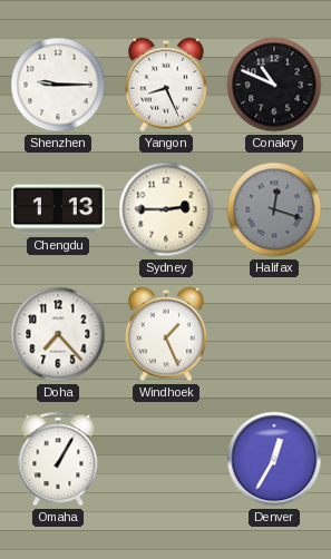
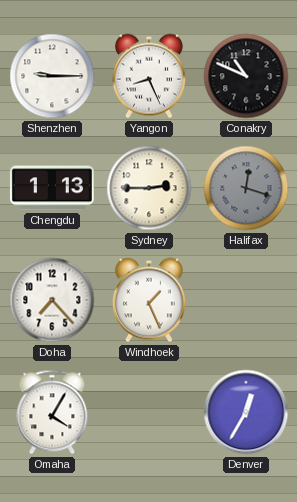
Omaha: 1:05 -> 4:05
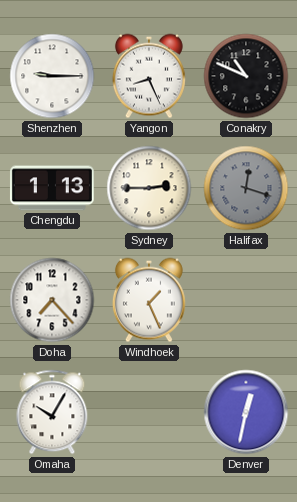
Omaha: 4:05 -> 10:05
Denver: 12:35 -> 12:32
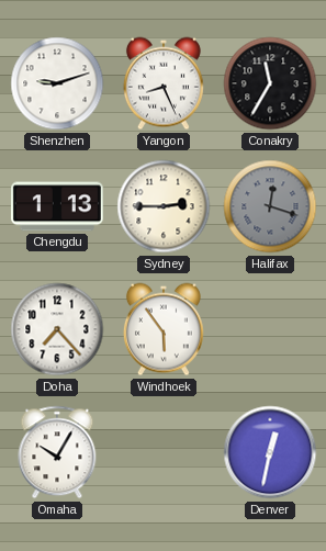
Shenzhen: 9:15 -> 9:12
Conakry: 10:49 -> 11:35
Windhoek: 1:26 -> 5:54
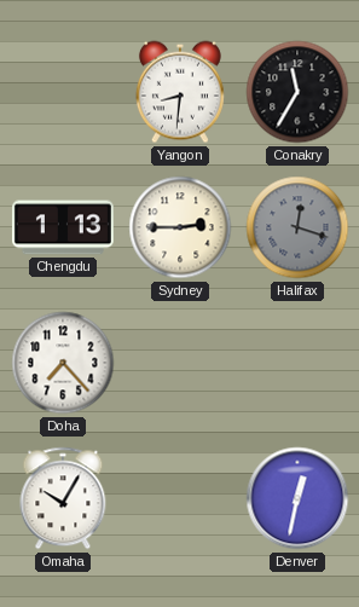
Shenzhen: 9:12 -> none
Yangon: 8:26 -> 8:31
Windhoek: 5:54 -> none
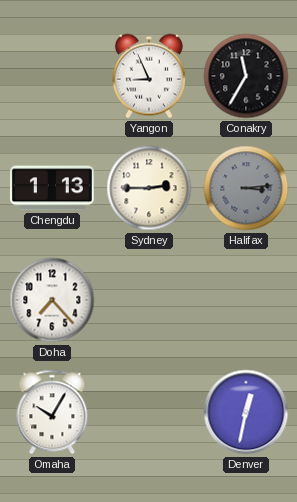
Yangon: 8:31 -> 8:56
Halifax: 12:18 -> 3:14
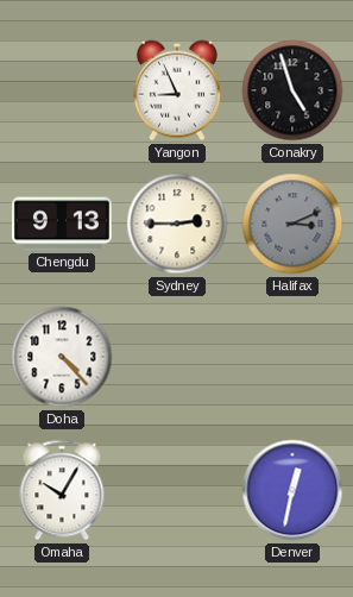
Conakry: 11:35 -> 4:57
Chengdu: 1:13 -> 9:13
Halifax: 3:14 -> 3:11
Doha: 7:23 -> 4:23
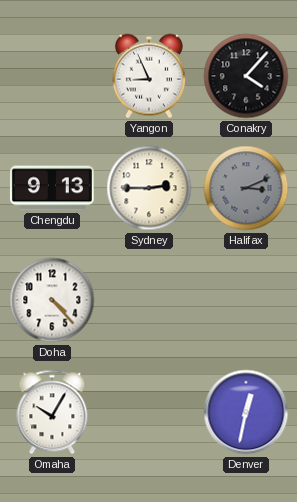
Conakry: 4:57 -> 4:07
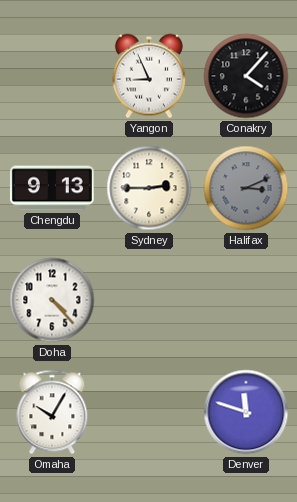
Denver: 12:32 -> 11:48
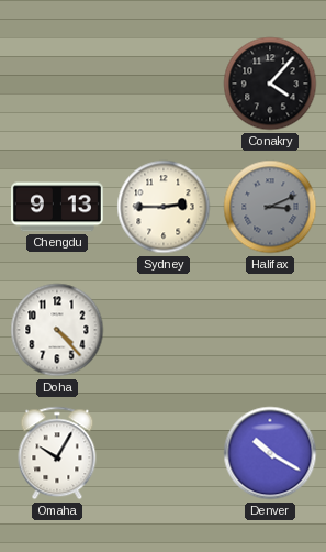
Yangon: 8:56 -> none
Denver: 11:48 -> 10:20
